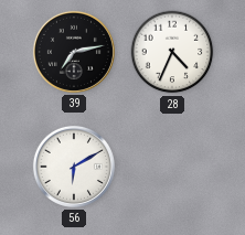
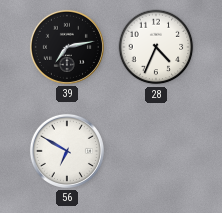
56: 6:10 -> 6:50
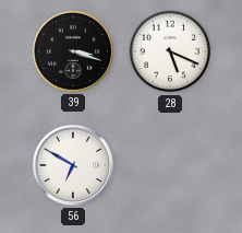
39: 7:13 -> 3:18
28: 4:34 -> 5:19
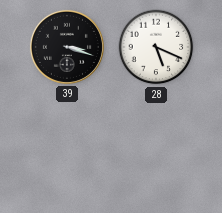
56: 6:50 -> none
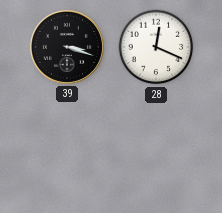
28: 5:19 -> 12:19
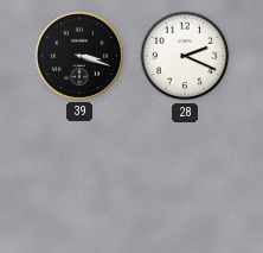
28: 12:19 -> 2:19
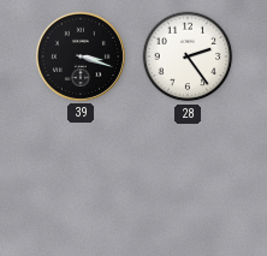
28: 2:19 -> 2:24
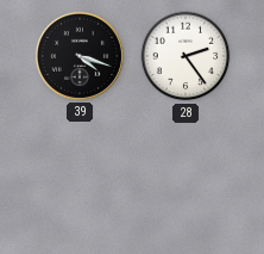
39: 3:18 -> 4:18
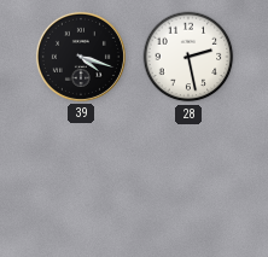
28: 2:24 -> 2:28
